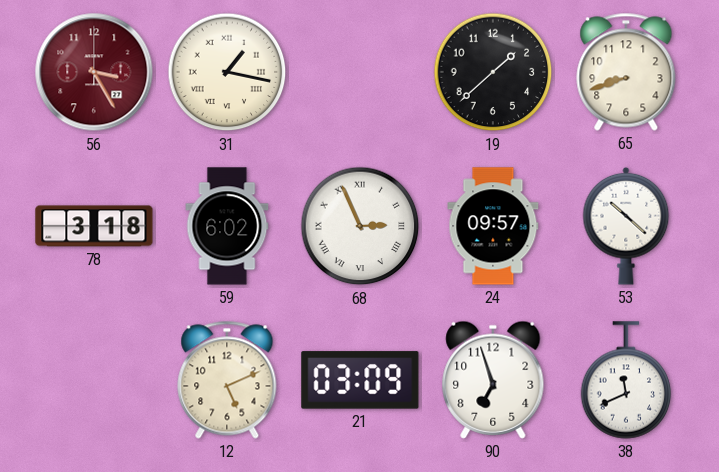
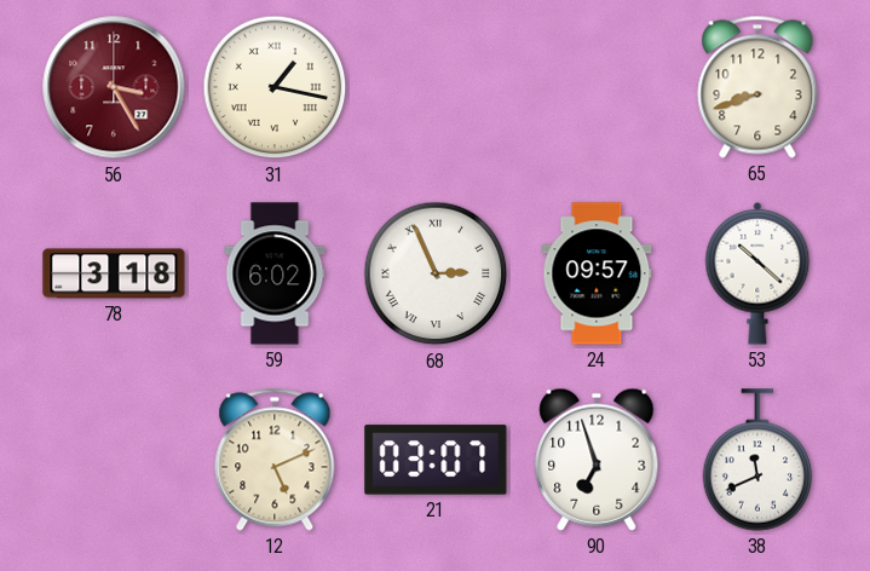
19: 1:38 -> none
21: 03:09 -> 03:07
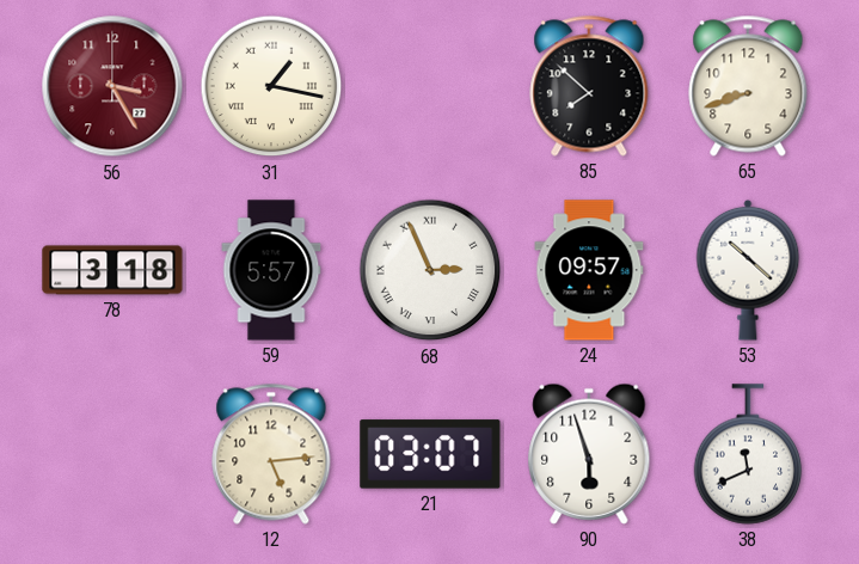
85: none -> 7:52
59: 6:02 -> 5:57
12: 5:11 -> 5:14
90: 6:57 -> 5:57
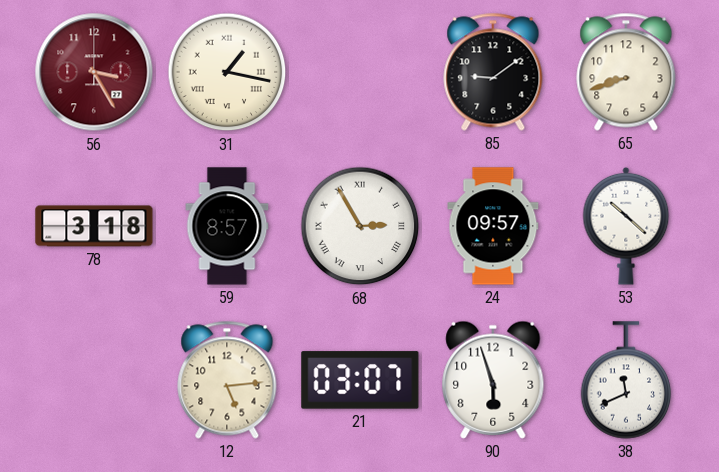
85: 7:52 -> 9:09
59: 5:57 -> 8:57
68: 2:56 -> 2:55
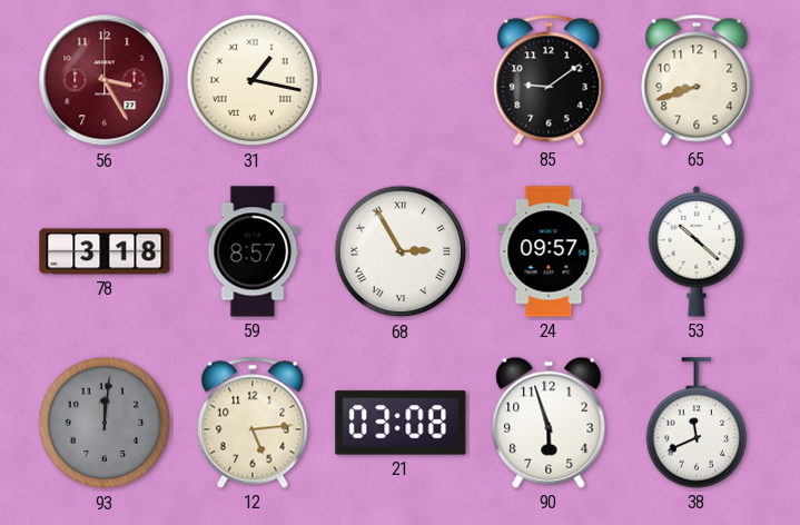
93: none -> 12:01
21: 03:07 -> 03:08
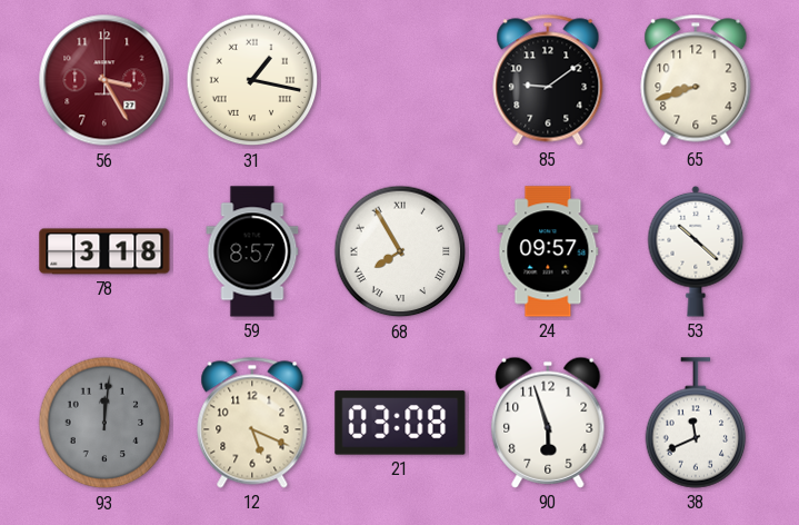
68: 2:55 -> 7:55
12: 5:14 -> 5:19
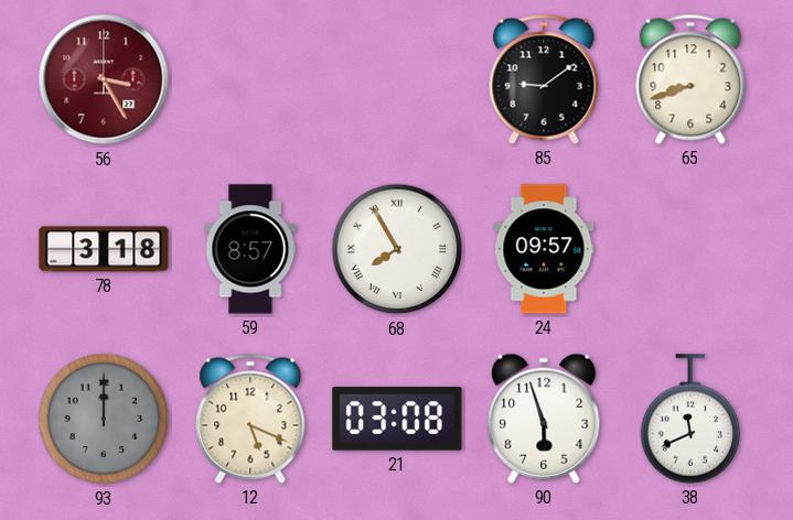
31: 1:17 -> none
53: 10:22 -> none
93: 12:01 -> 12:00
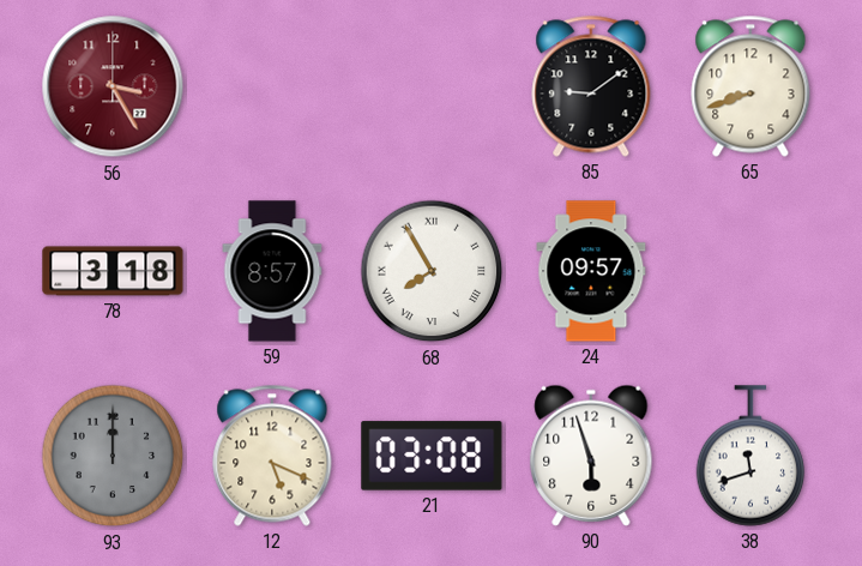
38: 11:41 -> 11:42
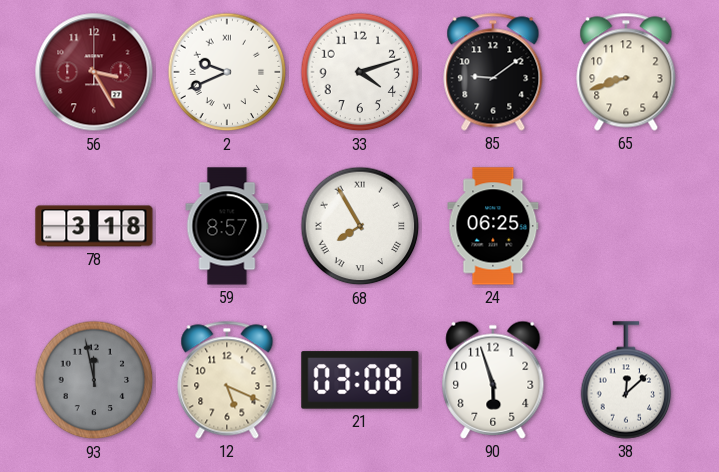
2: none -> 9:41
33: none -> 4:12
24: 09:57 -> 06:25
93: 12:00 -> 11:58
38: 11:42 -> 12:08
